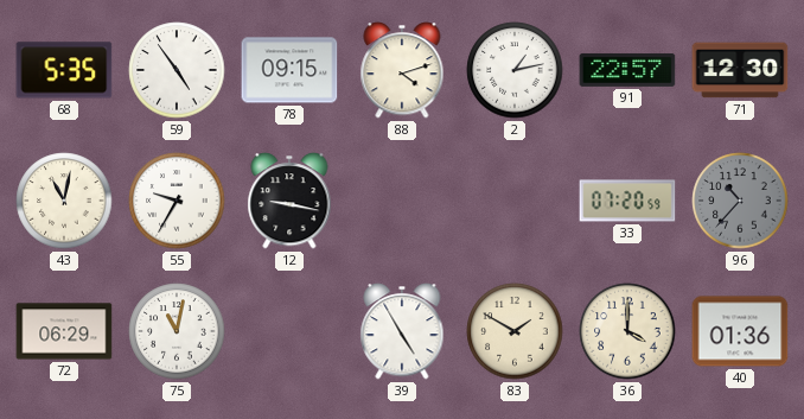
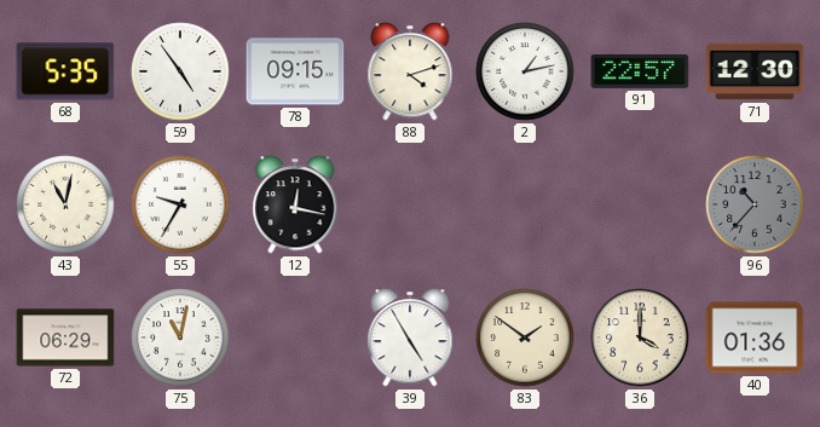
12: 9:17 -> 12:17
33: 07:20 -> none
83: 1:50 -> 1:51
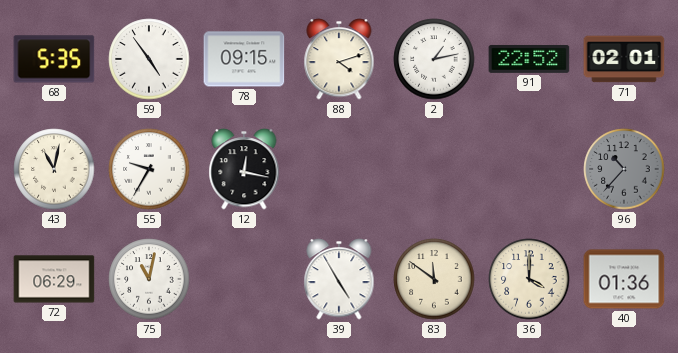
91: 22:57 -> 22:52
71: 12:30 -> 02:01
83: 1:51 -> 11:51
